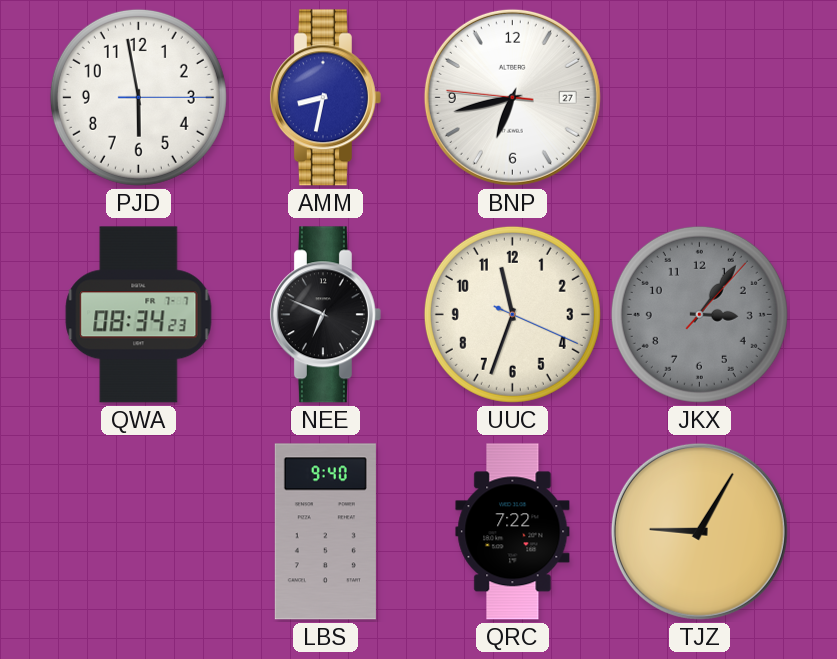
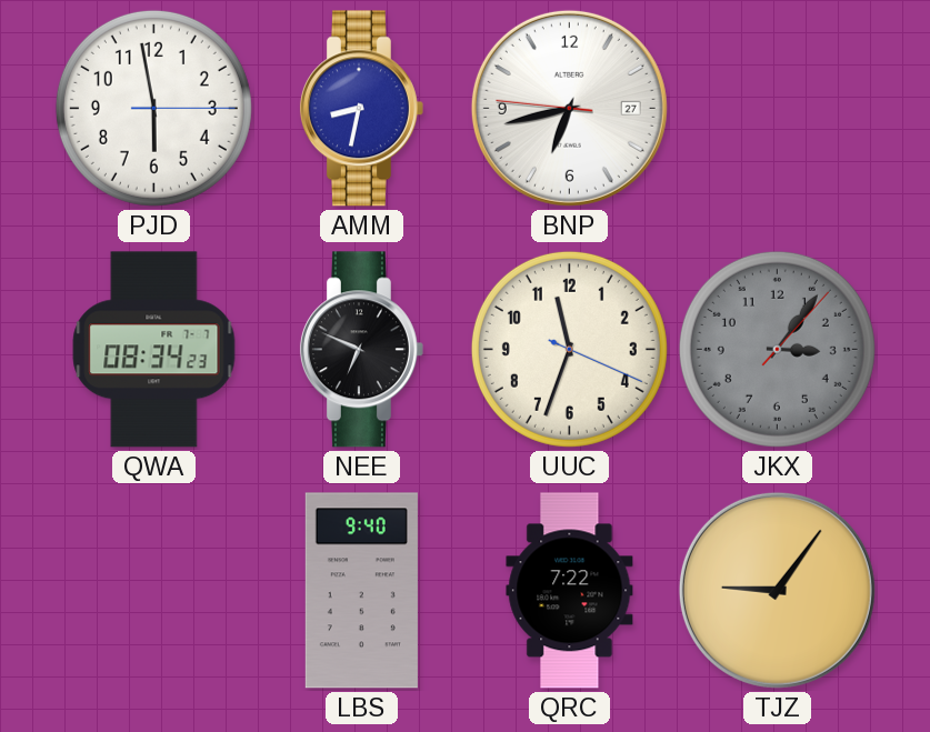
TJZ: 9:05 -> 9:06
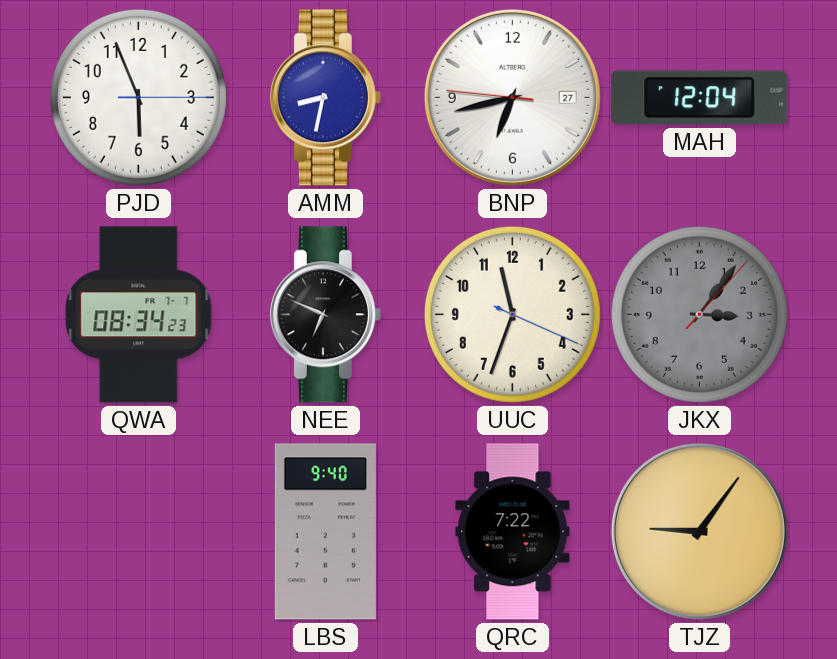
PJD: 5:58 -> 5:56
MAH: none -> 12:04
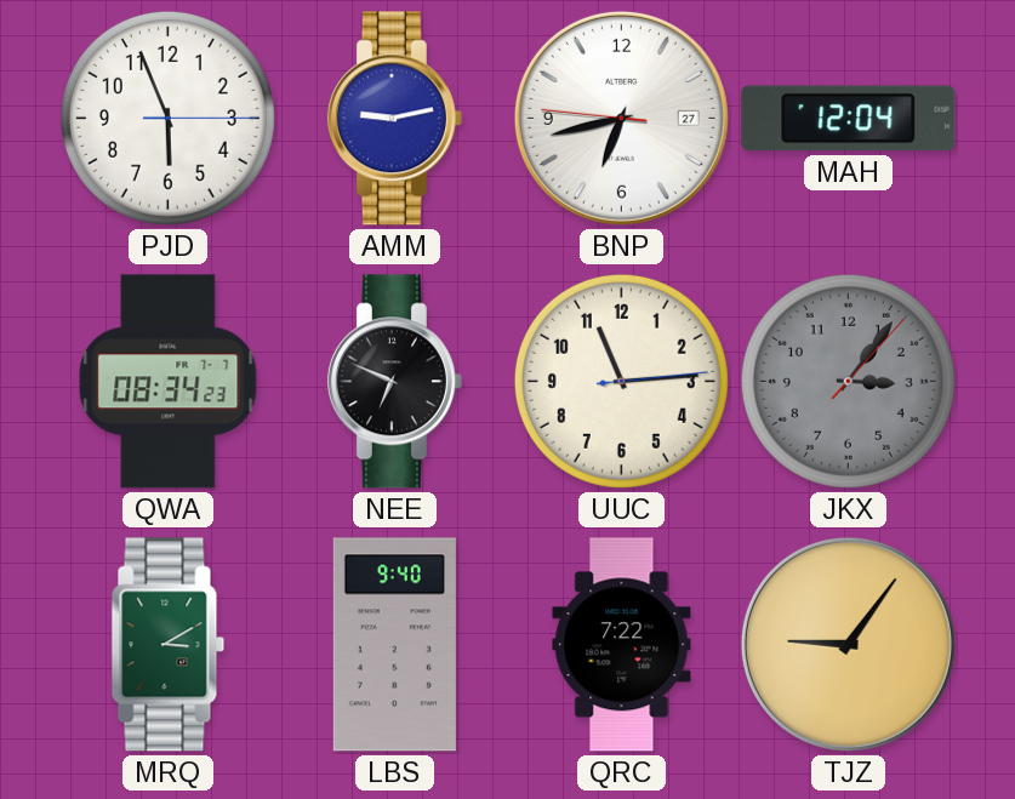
AMM: 8:32 -> 9:13
UUC: 11:33 -> 11:14
MRQ: none -> 3:10
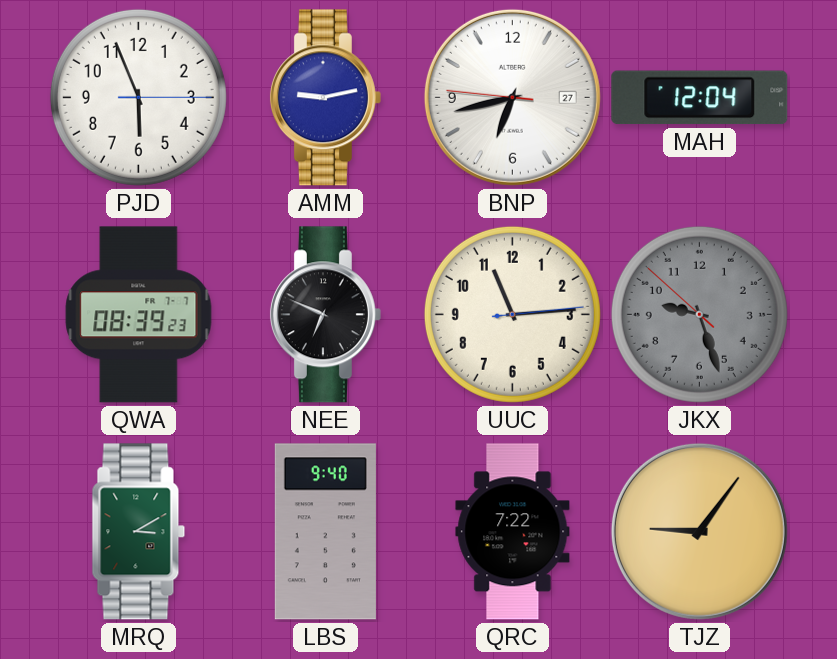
QWA: 08:34 -> 08:39
JKX: 3:06 -> 9:26
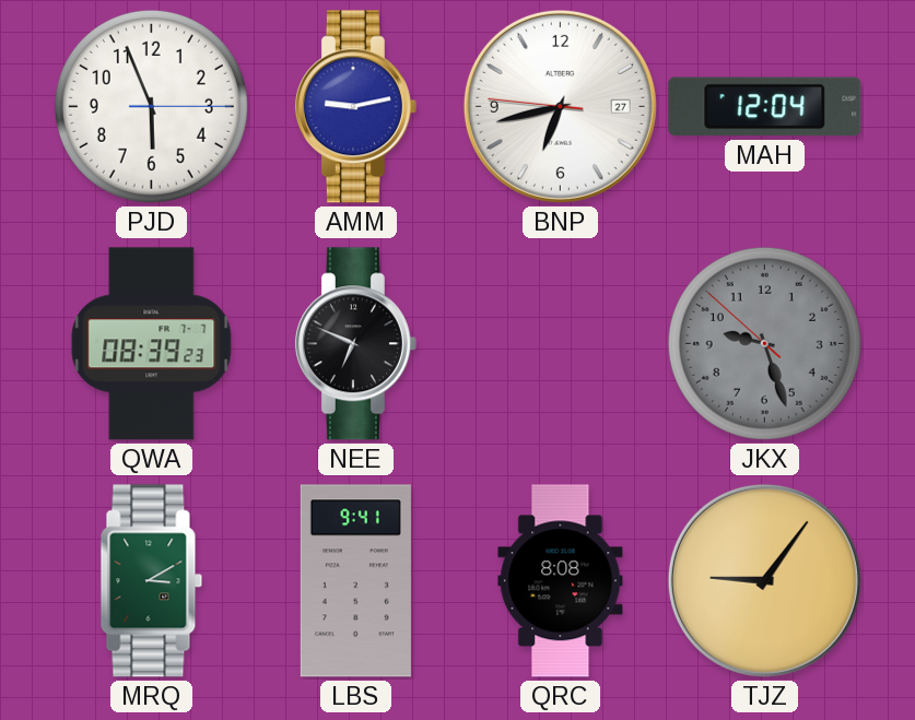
UUC: 11:14 -> none
LBS: 9:40 -> 9:41
QRC: 7:22 -> 8:08
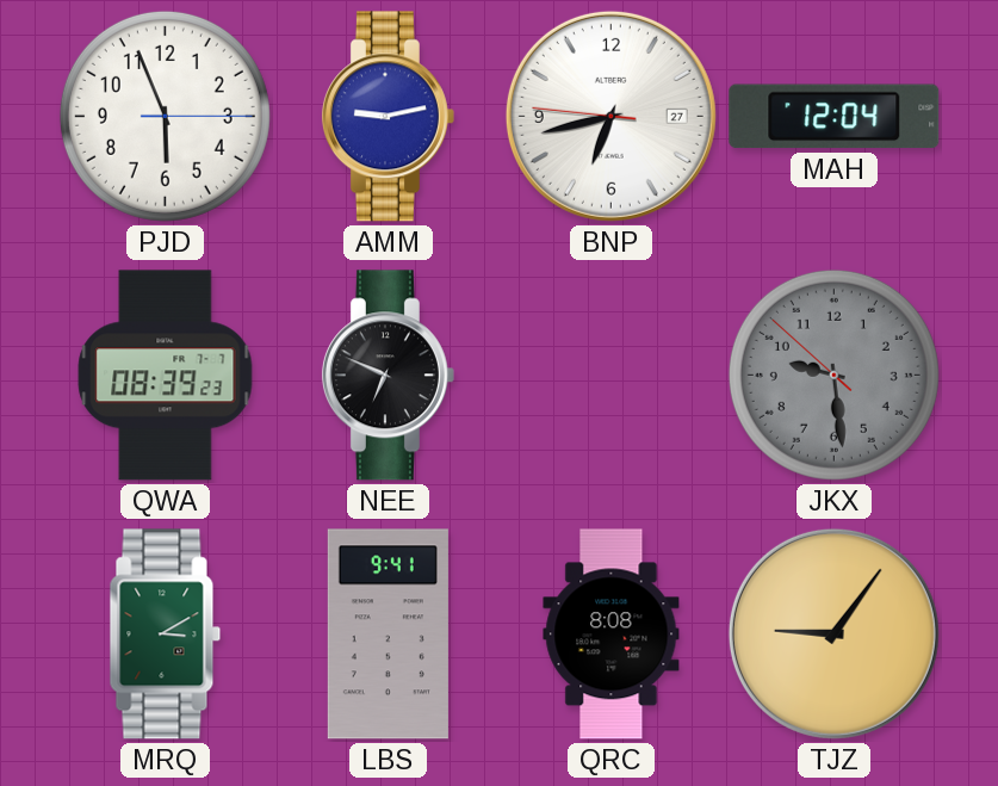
JKX: 9:26 -> 9:28
